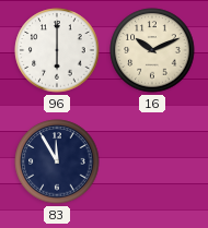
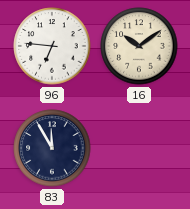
96: 6:00 -> 6:46
16: 10:11 -> 10:09
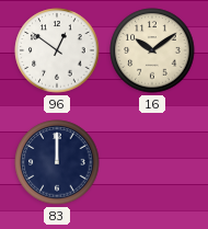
96: 6:46 -> 12:51
83: 11:55 -> 12:00
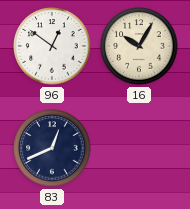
16: 10:09 -> 10:05
83: 12:00 -> 12:41
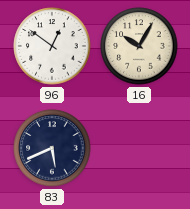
83: 12:41 -> 5:41
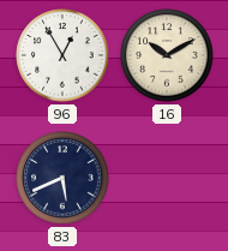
96: 12:51 -> 12:55
16: 10:05 -> 10:10
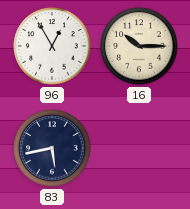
16: 10:10 -> 10:15
83: 5:41 -> 5:43
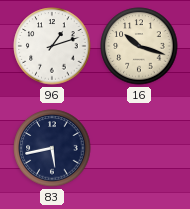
96: 12:55 -> 1:12
16: 10:15 -> 10:18
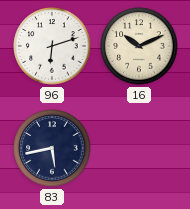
96: 1:12 -> 6:12
16: 10:18 -> 10:11
